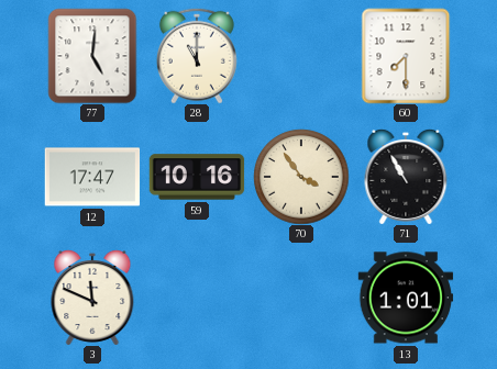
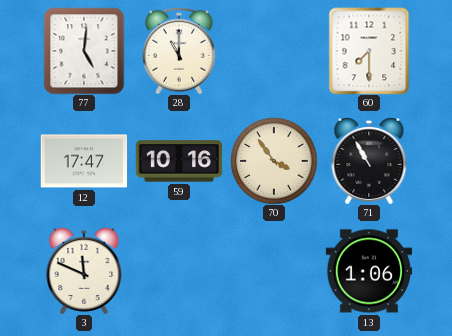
13: 1:01 -> 1:06
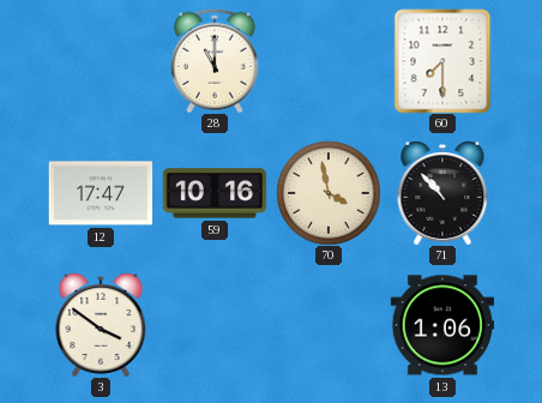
77: 5:01 -> none
70: 3:54 -> 3:58
71: 10:55 -> 10:53
3: 11:49 -> 3:51
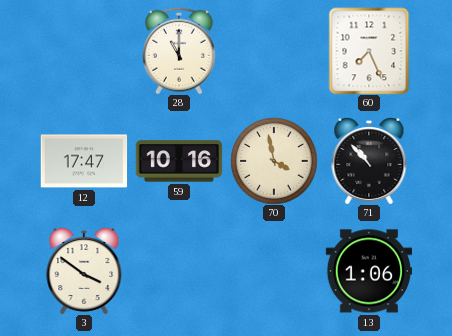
60: 7:30 -> 7:26
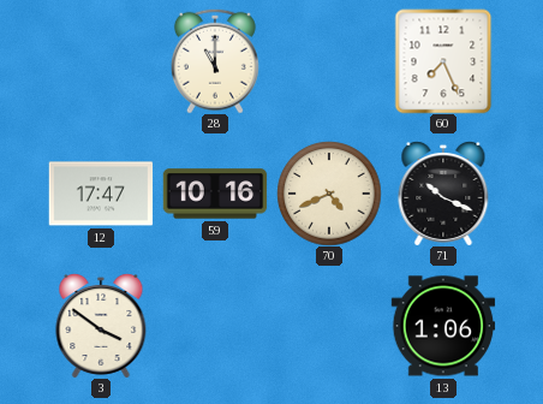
70: 3:58 -> 4:41
71: 10:53 -> 10:19
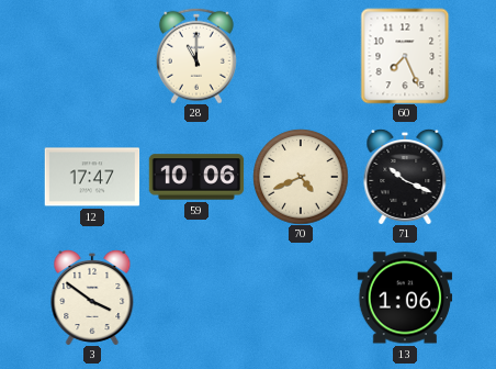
59: 10:16 -> 10:06
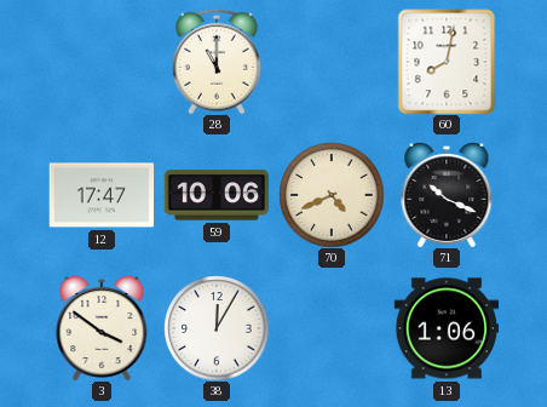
60: 7:26 -> 8:02
38: none -> 12:05
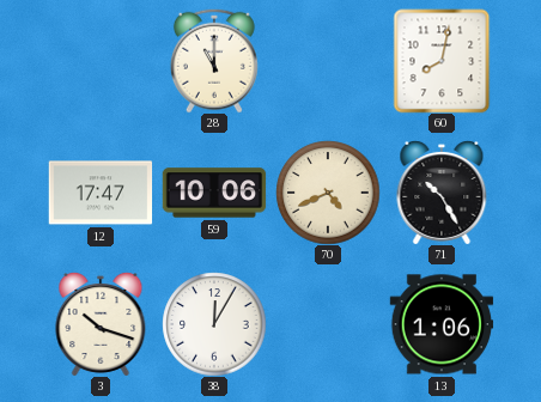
71: 10:19 -> 10:25
3: 3:51 -> 10:18
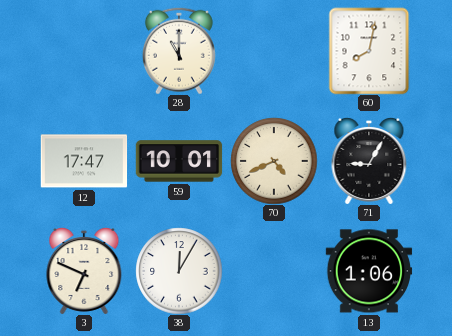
59: 10:06 -> 10:01
71: 10:25 -> 9:05
3: 10:18 -> 6:49
